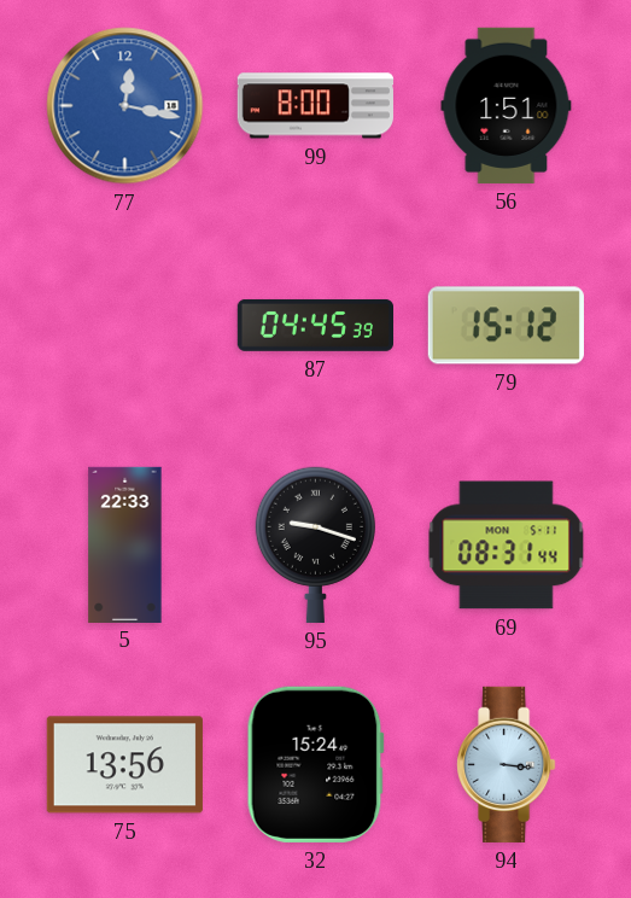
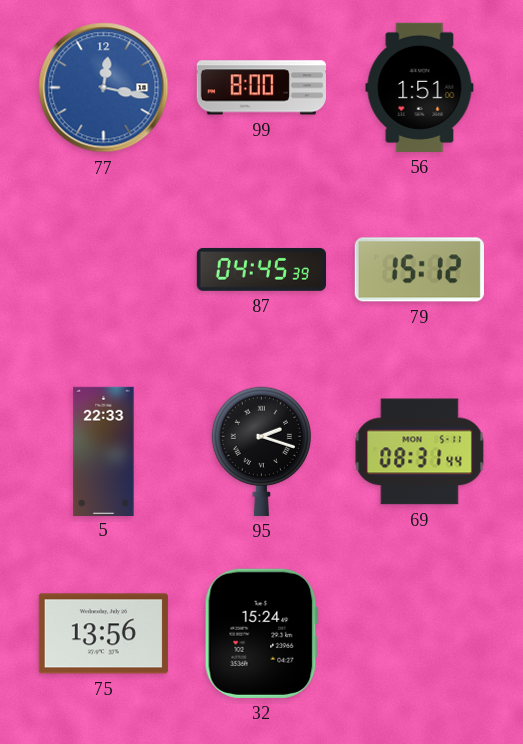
95: 9:18 -> 2:18
94: 3:16 -> none
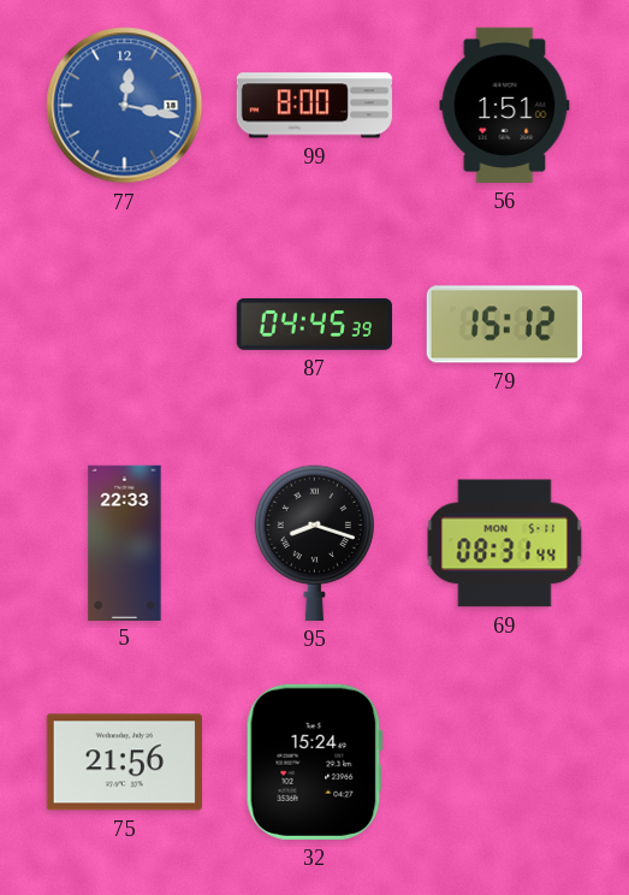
95: 2:18 -> 8:18
75: 13:56 -> 21:56
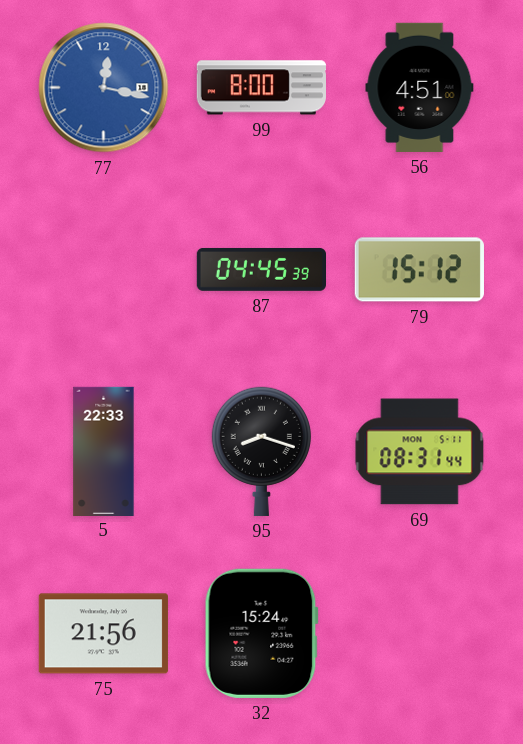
56: 1:51 -> 4:51
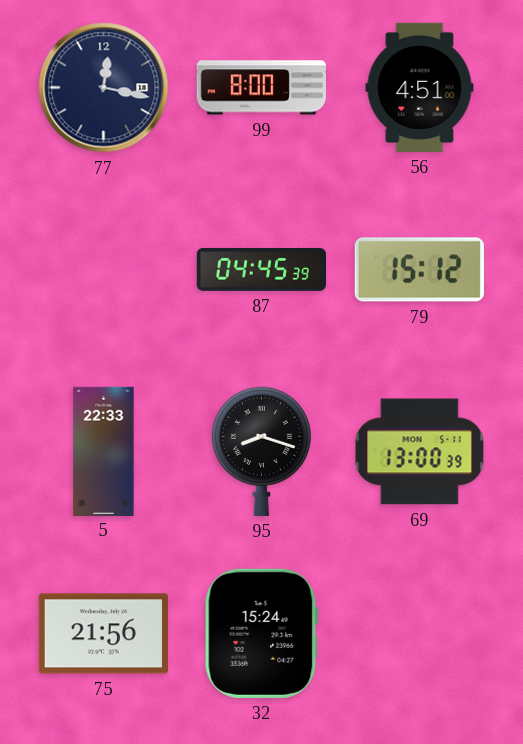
77 dial: blue -> navy
69: 08:31 -> 13:00
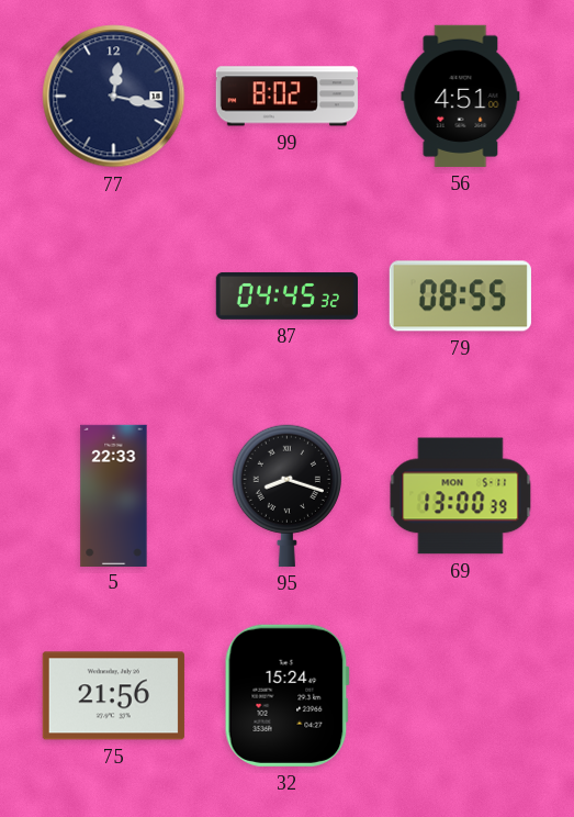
99: 8:00 -> 8:02
87: 04:45:39 -> 04:45:32
79: 15:12 -> 08:55
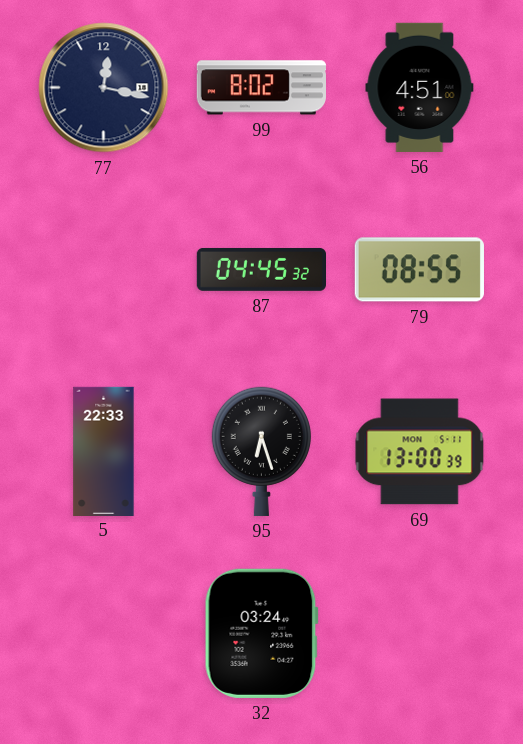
95: 8:18 -> 6:27
75: 21:56 -> none
32: 15:24 -> 03:24
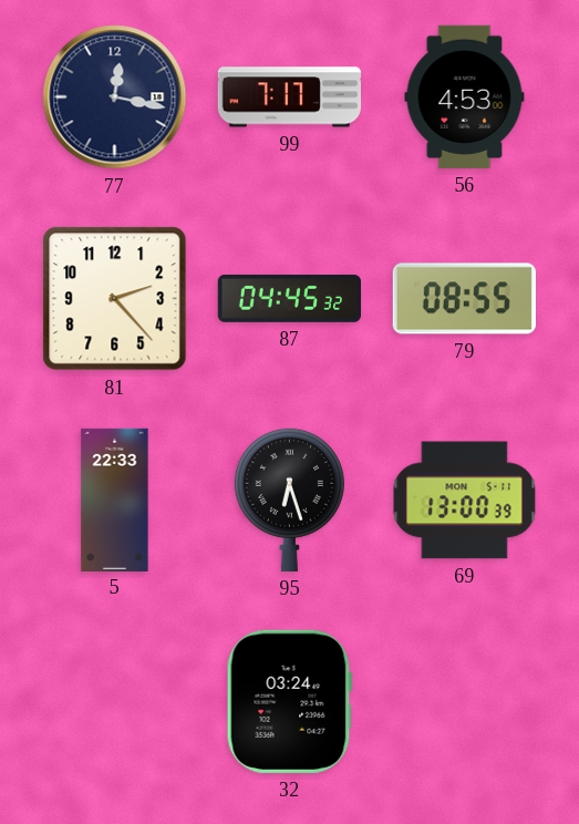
99: 8:02 -> 7:17
56: 4:51 -> 4:53
81: none -> 2:23
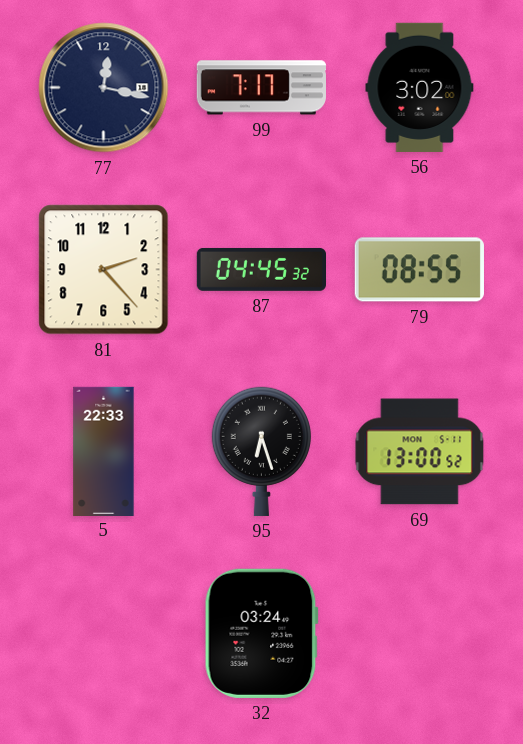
56: 4:53 -> 3:02
69: 13:00:39 -> 13:00:52
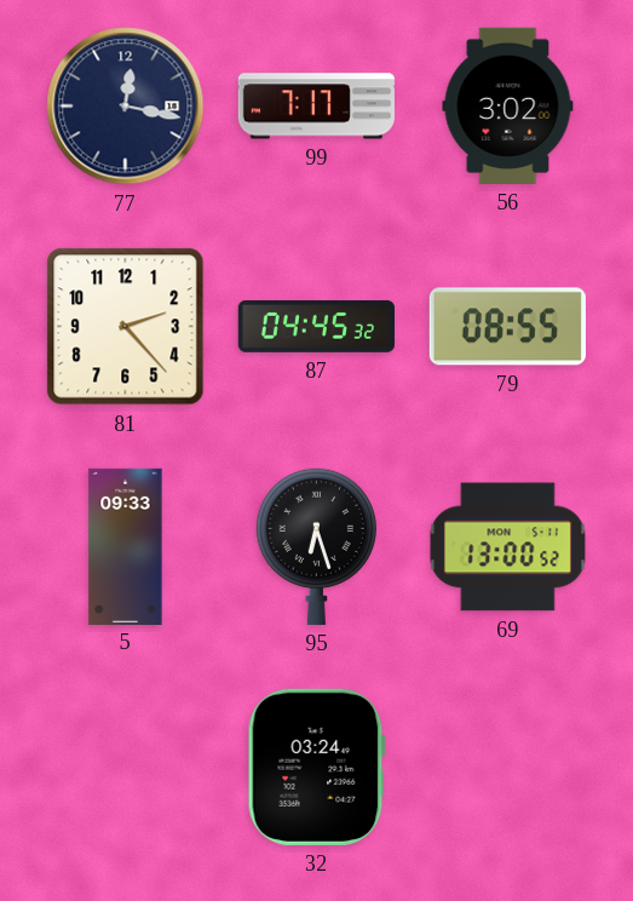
5: 22:33 -> 09:33
